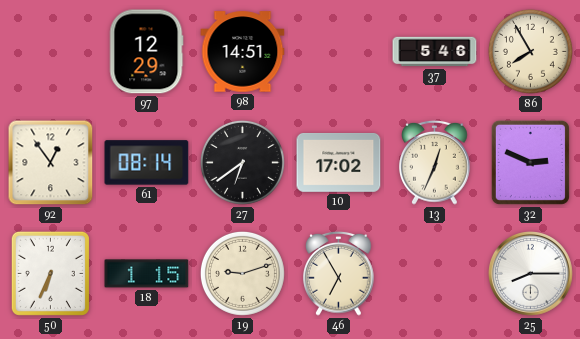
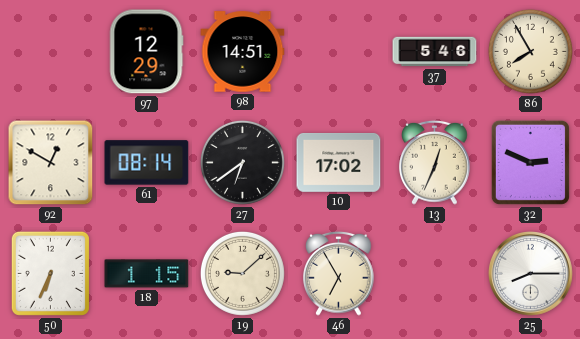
92: 12:54 -> 12:50
19: 9:12 -> 9:08
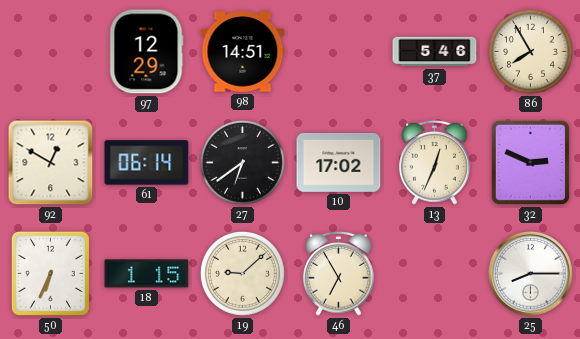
61: 08:14 -> 06:14
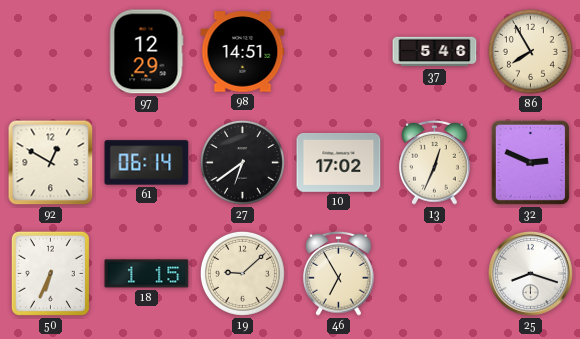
25: 8:15 -> 8:18
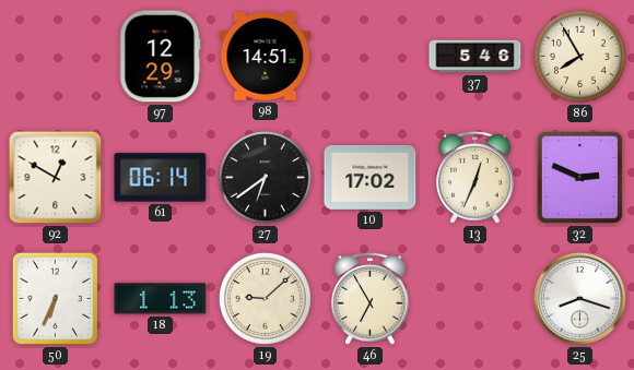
18: 1:15 -> 1:13
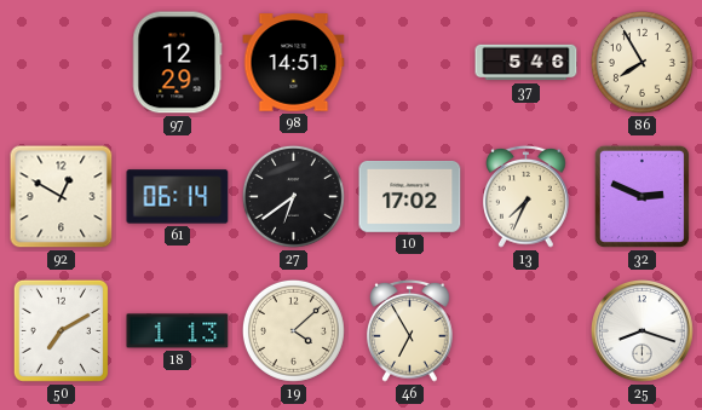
13: 12:34 -> 7:34
50: 6:34 -> 7:10
19: 9:08 -> 4:08
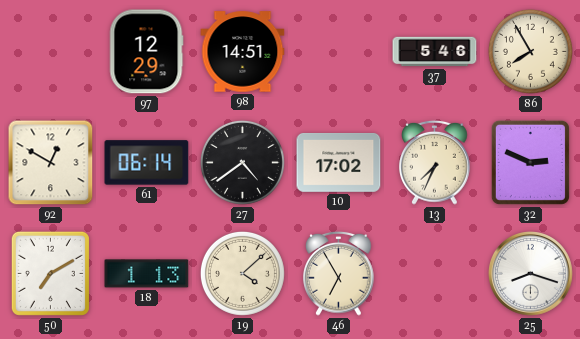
27: 6:39 -> 4:39
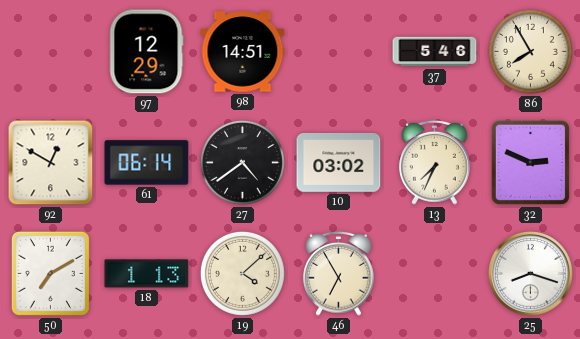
10: 17:02 -> 03:02
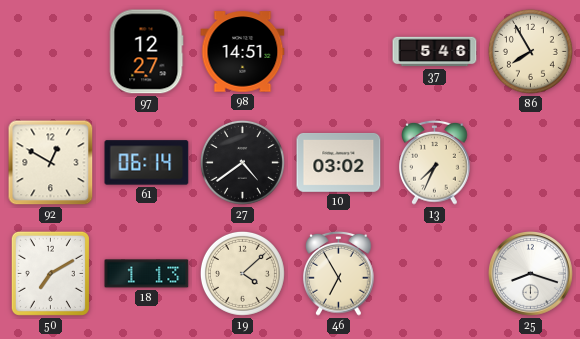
97: 12:29 -> 12:27
32: 2:49 -> none
